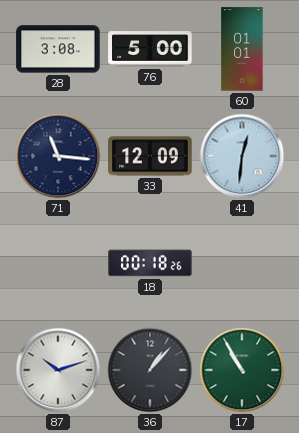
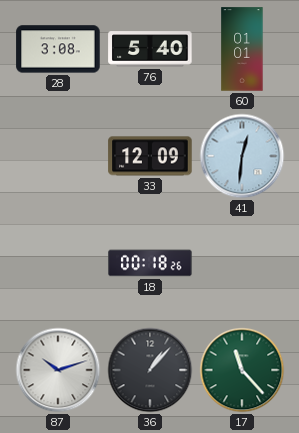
76: 5:00 -> 5:40
71: 11:16 -> none
17: 10:55 -> 11:23
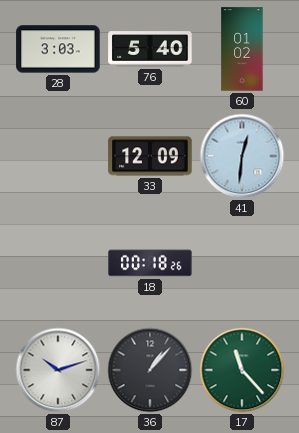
28: 3:08 -> 3:03
60: 01:01 -> 01:02
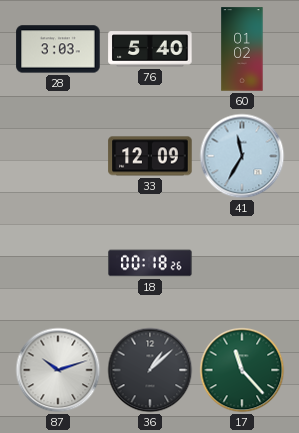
41: 12:31 -> 11:35
36: 1:07 -> 1:08
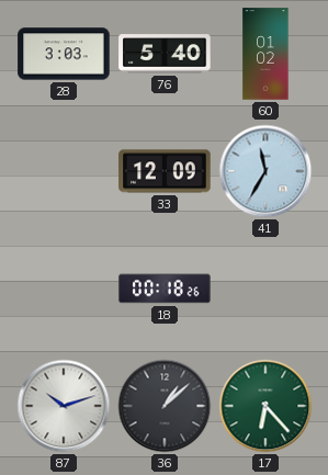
17: 11:23 -> 6:23
